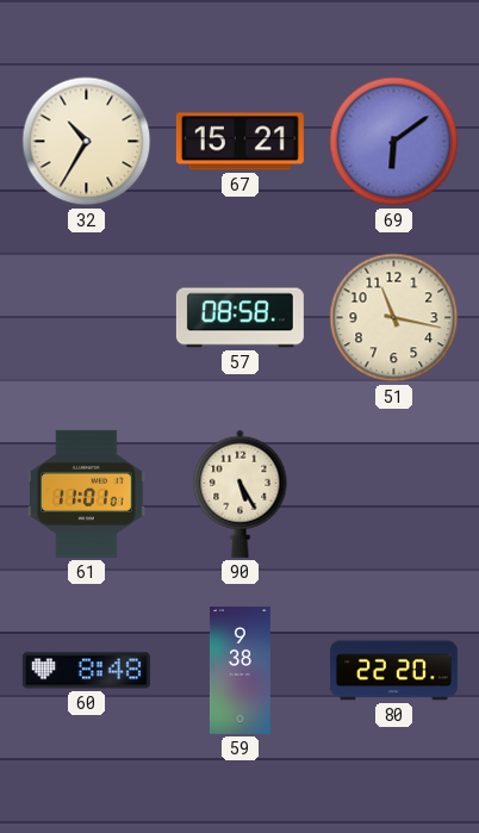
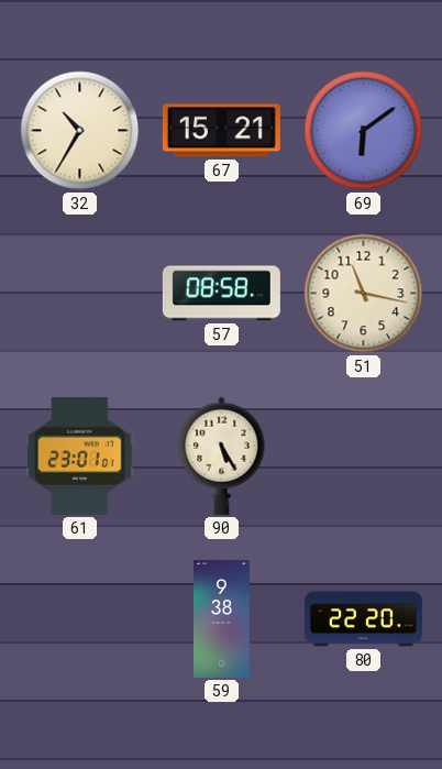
61: 11:01 -> 23:01
60: 8:48 -> none
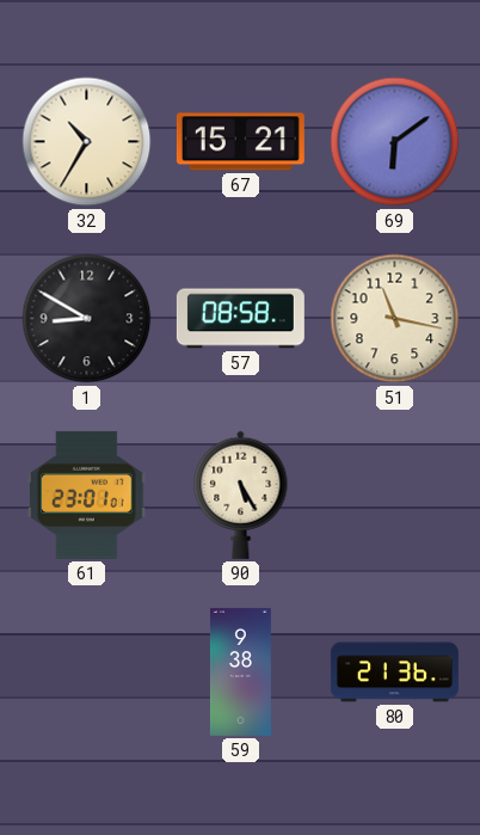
1: none -> 8:50
80: 22:20 -> 21:36
